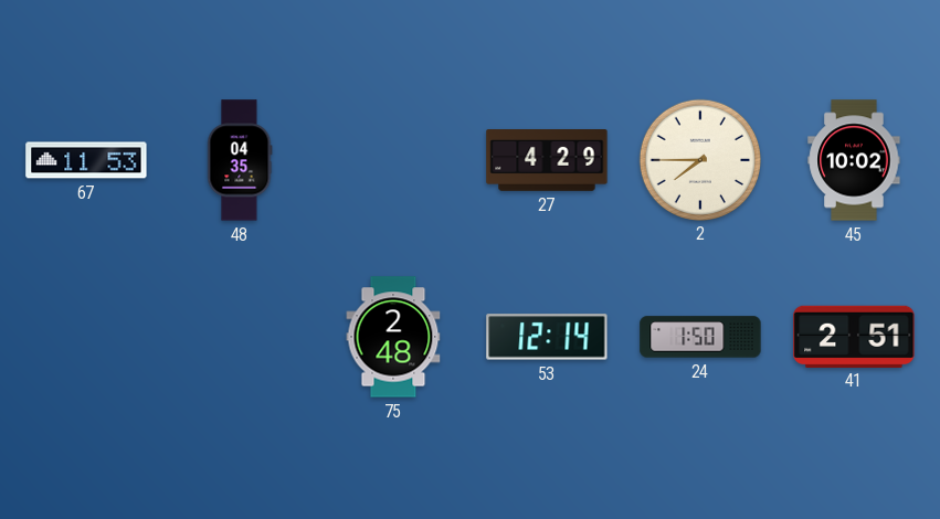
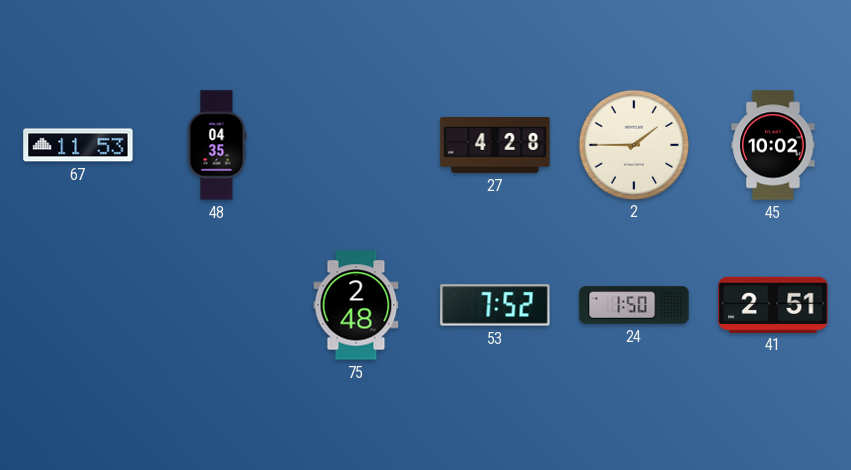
27: 4:29 -> 4:28
2: 7:45 -> 1:45
53: 12:14 -> 7:52
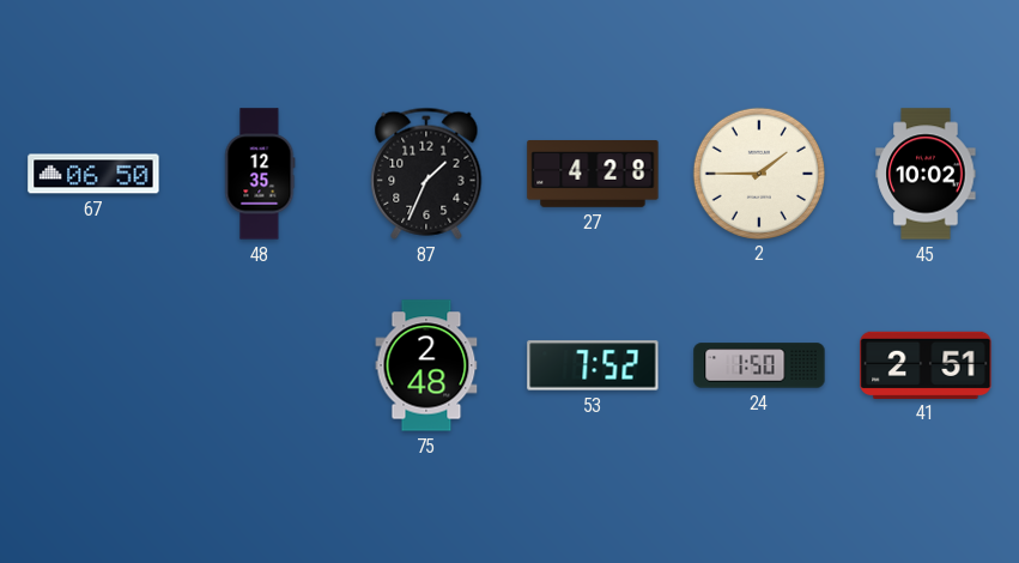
67: 11:53 -> 06:50
48: 04:35 -> 12:35
87: none -> 1:34
